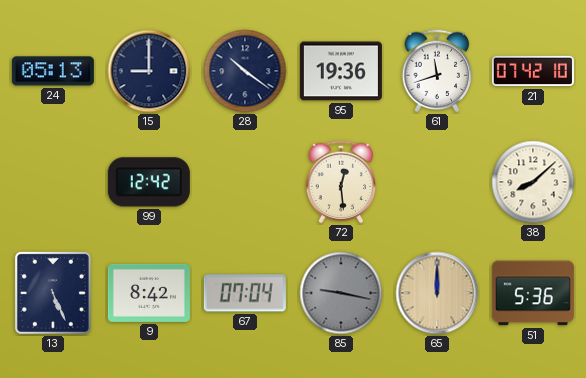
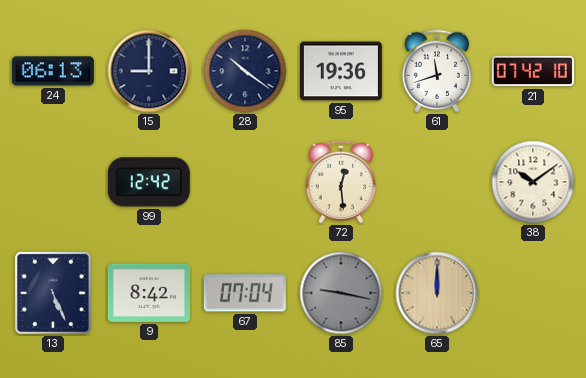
24: 05:13 -> 06:13
38: 8:08 -> 10:09
51: 5:36 -> none
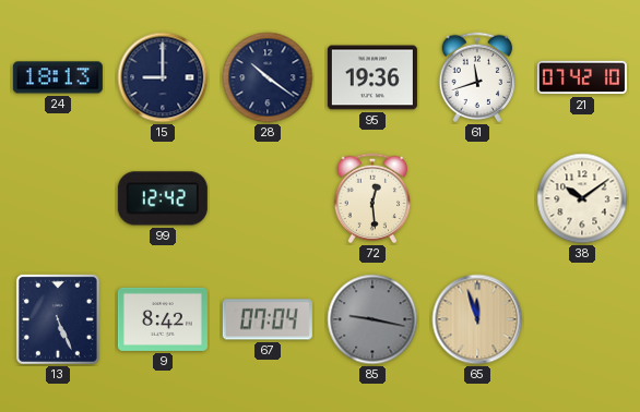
24: 06:13 -> 18:13
65: 12:00 -> 11:57
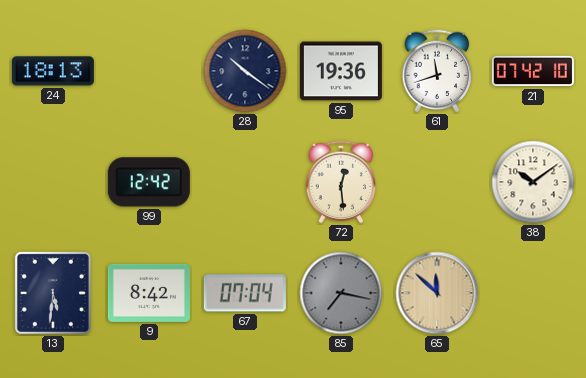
15: 9:00 -> none
13: 5:26 -> 5:31
85: 9:17 -> 7:17
65: 11:57 -> 11:52
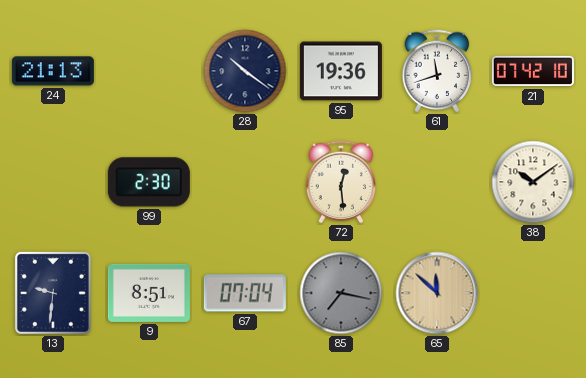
24: 18:13 -> 21:13
99: 12:42 -> 2:30
13: 5:31 -> 9:31
9: 8:42 -> 8:51
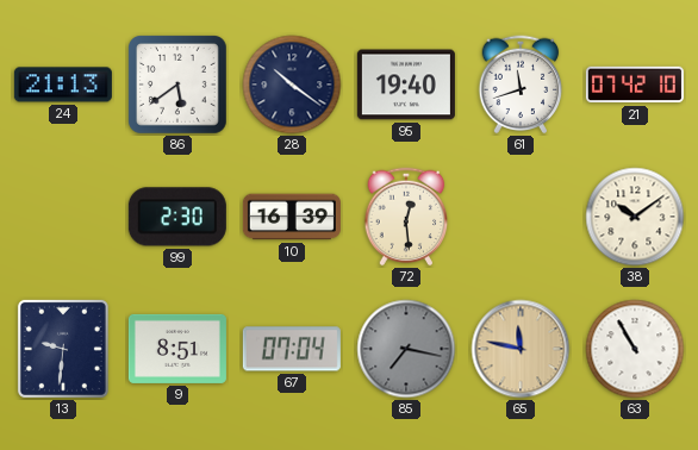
86: none -> 5:39
95: 19:36 -> 19:40
10: none -> 16:39
65: 11:52 -> 11:47
63: none -> 10:55
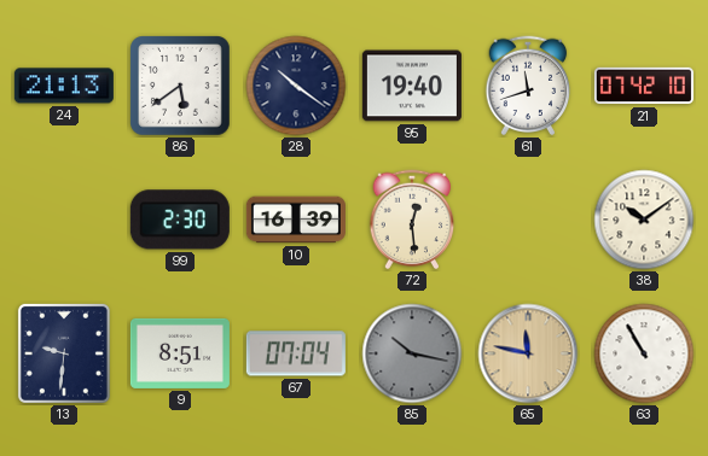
85: 7:17 -> 10:17
